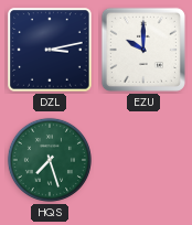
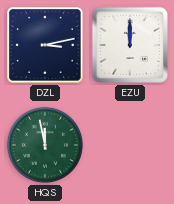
EZU: 10:00 -> 12:00
HQS: 7:27 -> 11:58
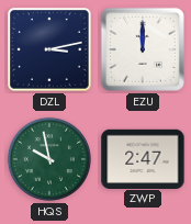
HQS: 11:58 -> 9:58
ZWP: none -> 2:47
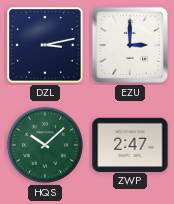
EZU: 12:00 -> 3:00
HQS: 9:58 -> 10:08
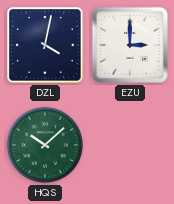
DZL: 3:13 -> 4:02
ZWP: 2:47 -> none
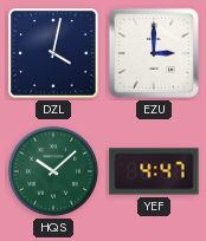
YEF: none -> 4:47
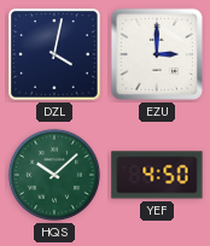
YEF: 4:47 -> 4:50
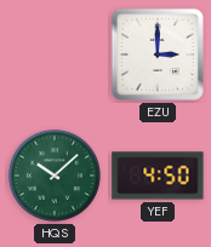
DZL: 4:02 -> none
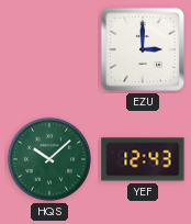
YEF: 4:50 -> 12:43
